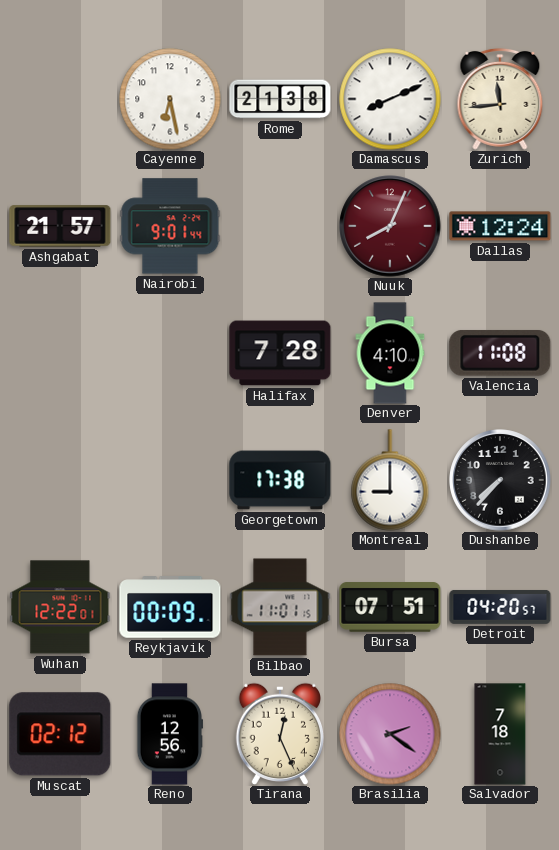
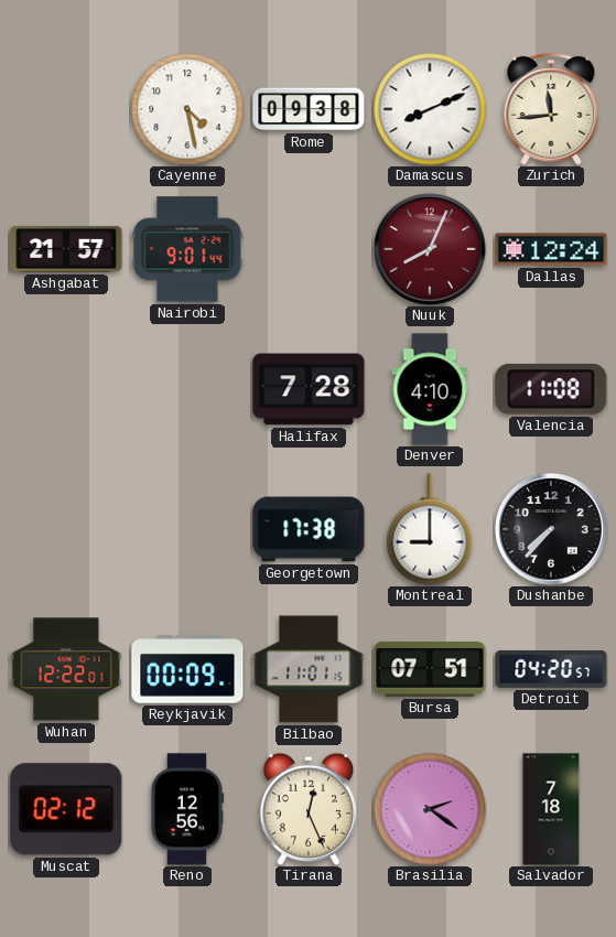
Cayenne: 6:28 -> 4:28
Rome: 21:38 -> 09:38
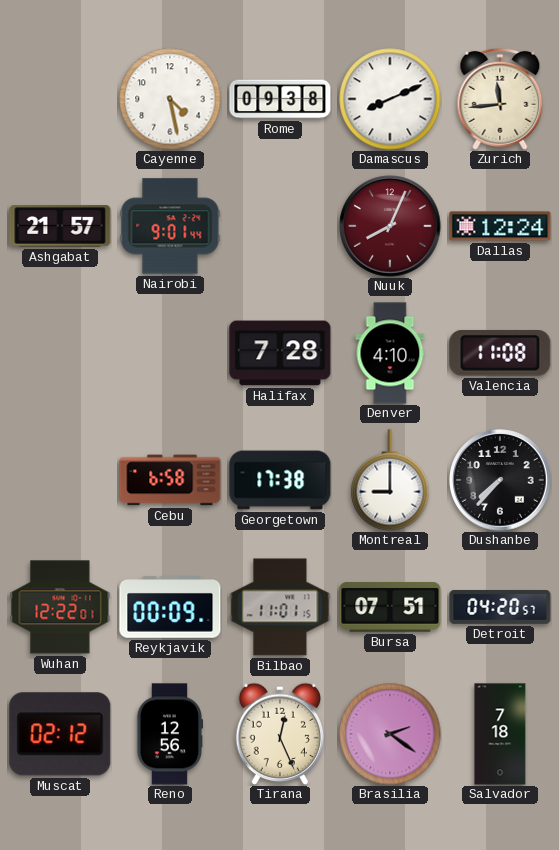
Cebu: none -> 6:58
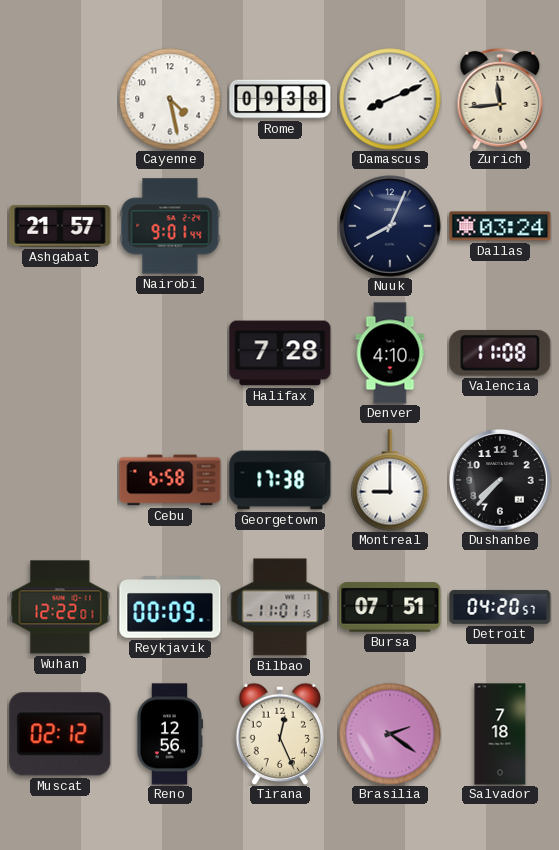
Nuuk dial: burgundy -> navy
Dallas: 12:24 -> 03:24
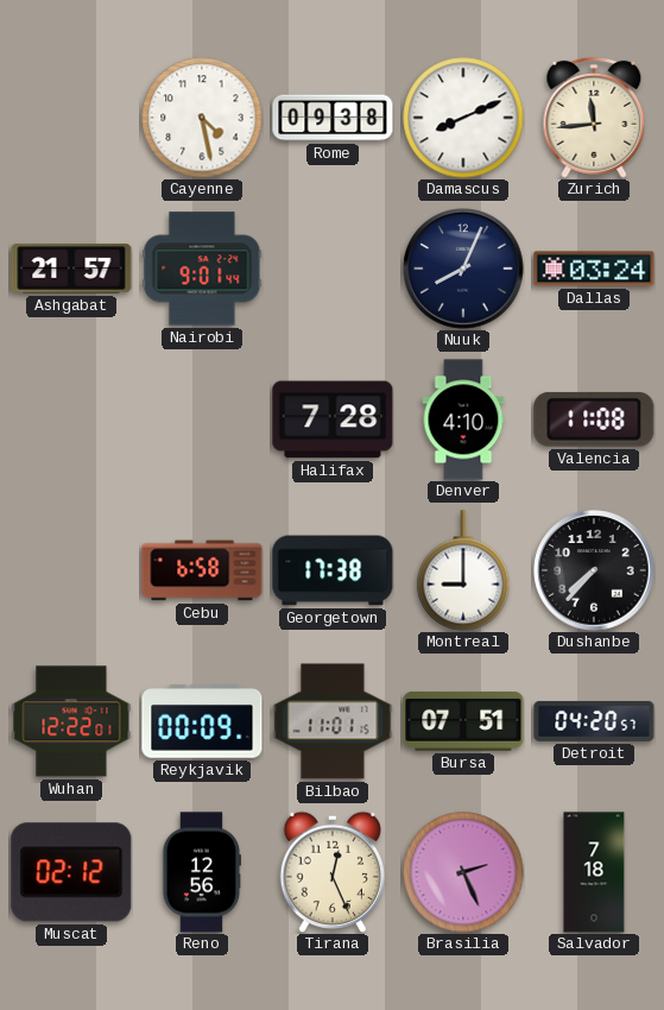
Brasilia: 2:21 -> 2:26
